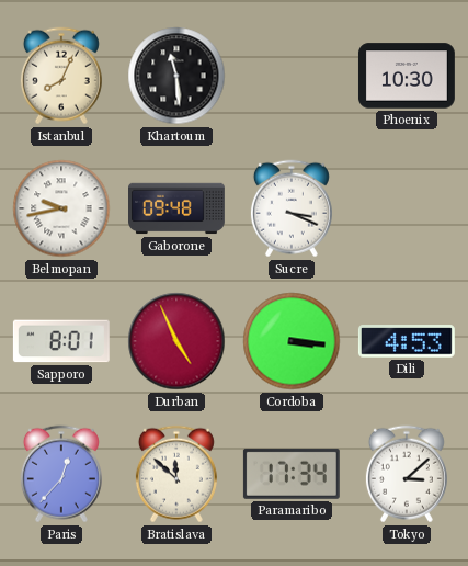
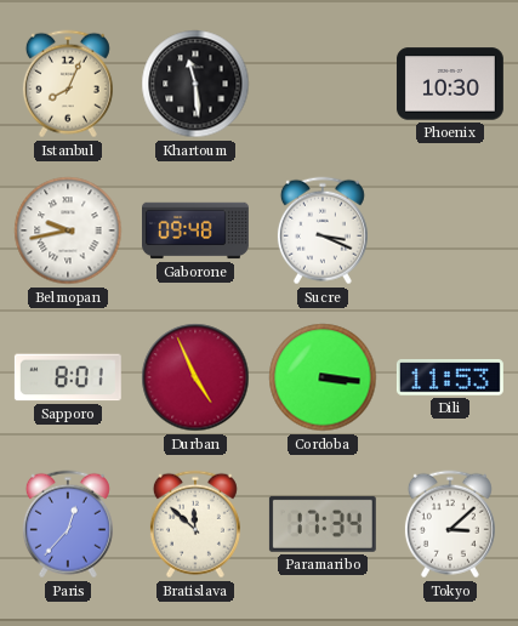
Dili: 4:53 -> 11:53
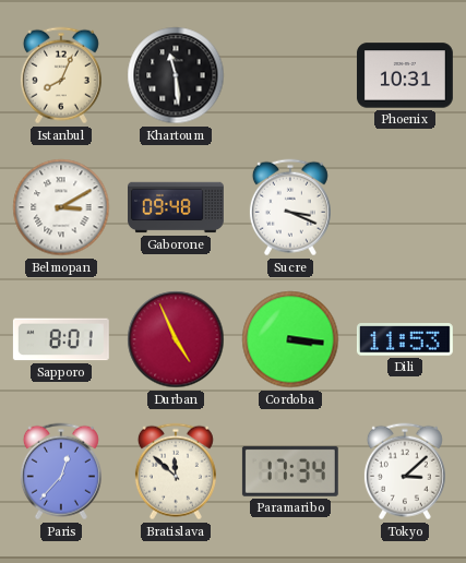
Phoenix: 10:30 -> 10:31
Belmopan: 9:43 -> 3:10
